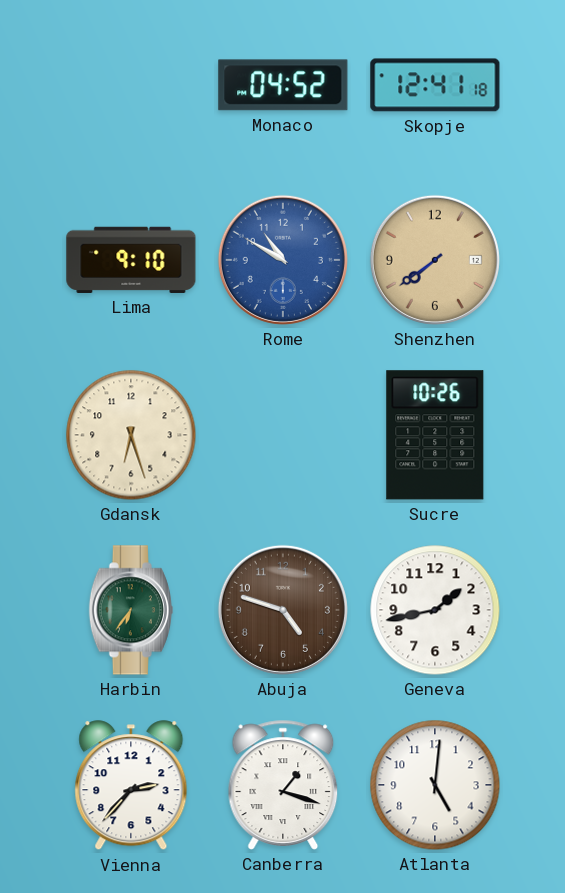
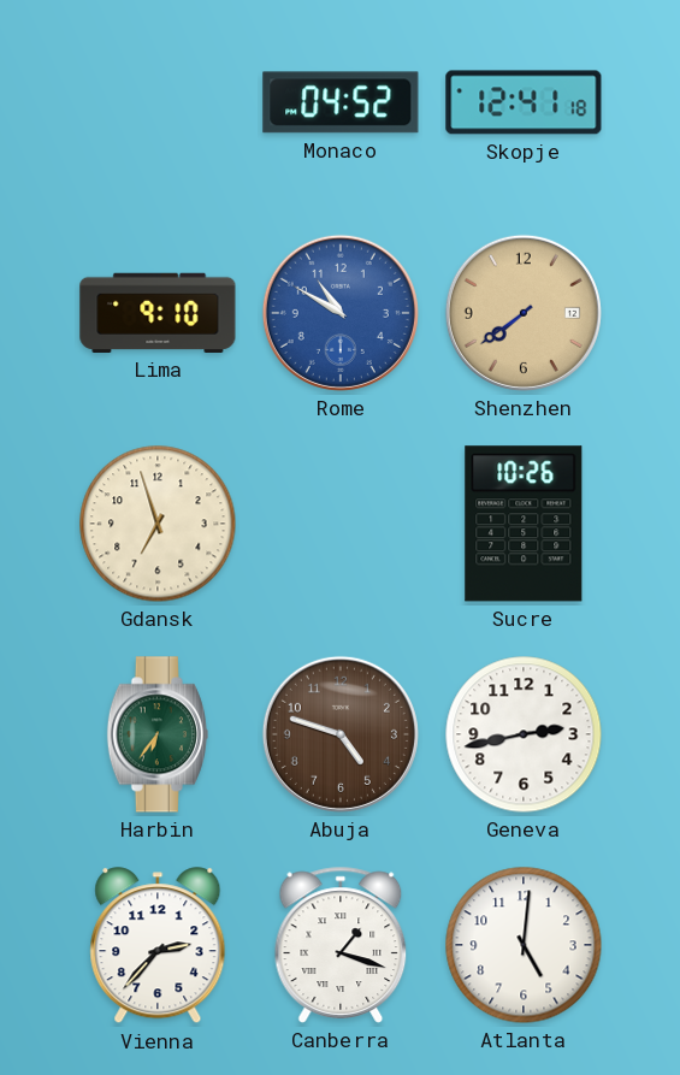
Gdansk: 6:27 -> 6:57
Geneva: 1:43 -> 2:43
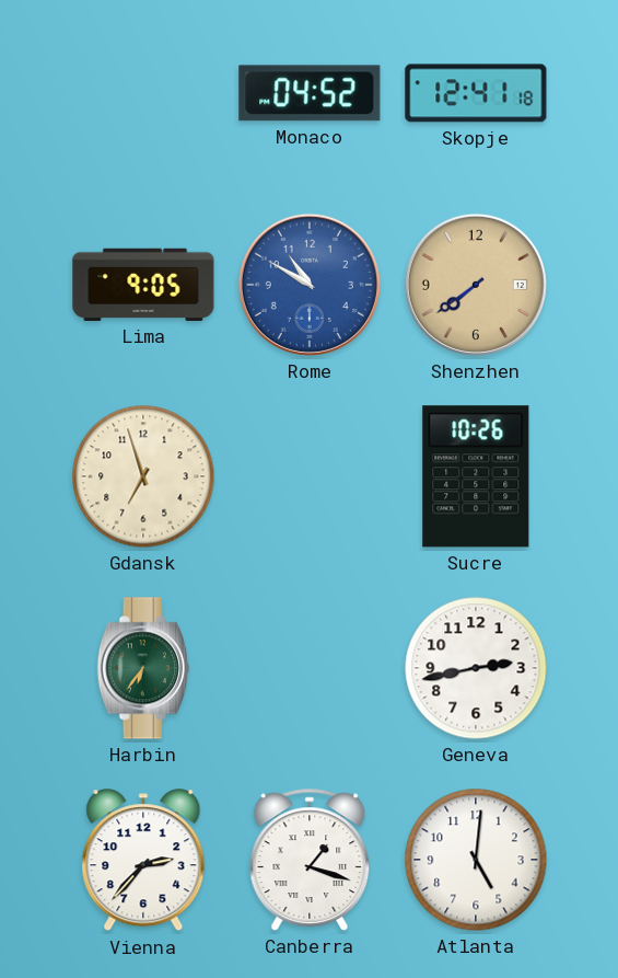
Lima: 9:10 -> 9:05
Abuja: 4:48 -> none
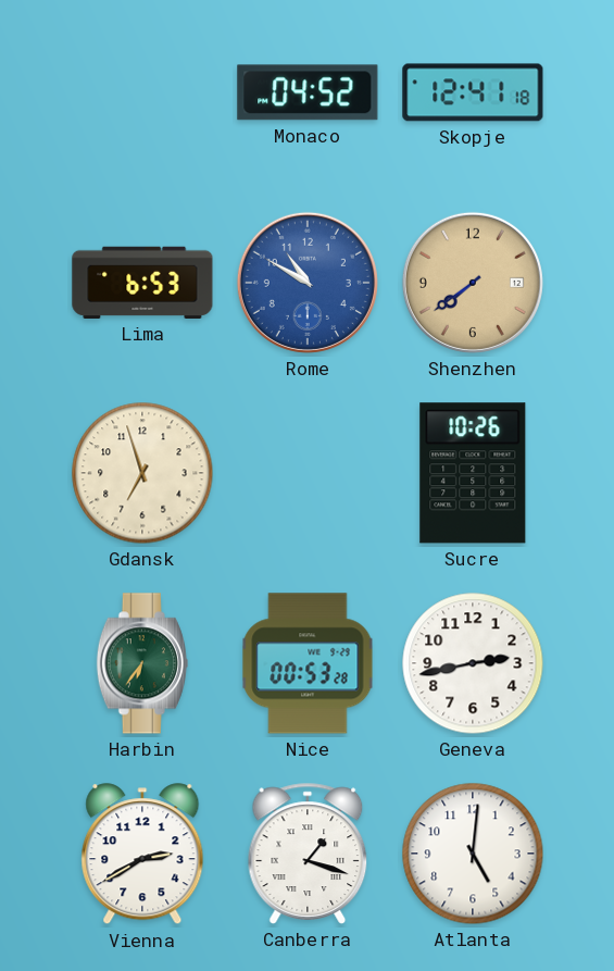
Lima: 9:05 -> 6:53
Nice: none -> 00:53
Vienna: 2:37 -> 2:40
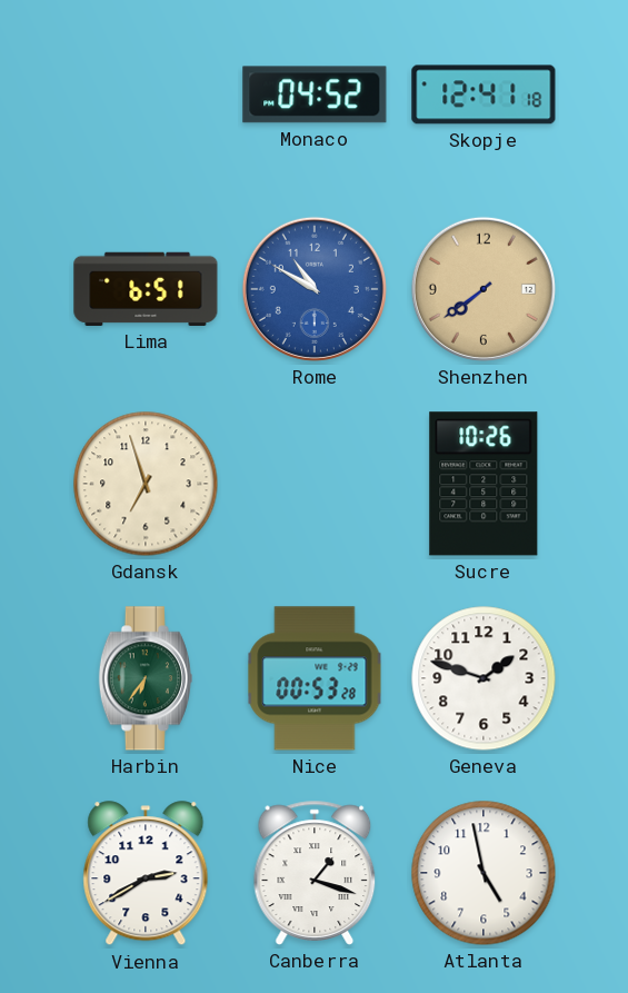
Lima: 6:53 -> 6:51
Geneva: 2:43 -> 1:48
Atlanta: 5:01 -> 4:58
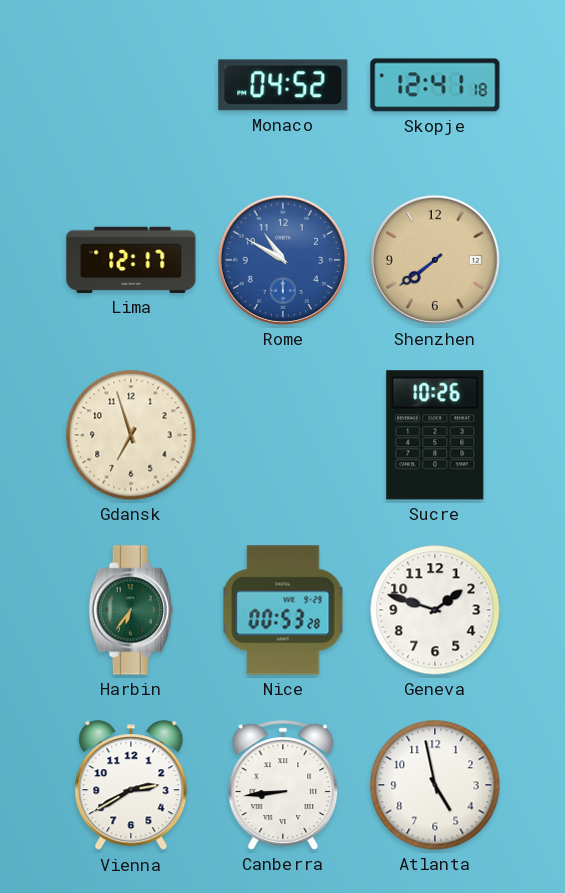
Lima: 6:51 -> 12:17
Canberra: 1:18 -> 8:44
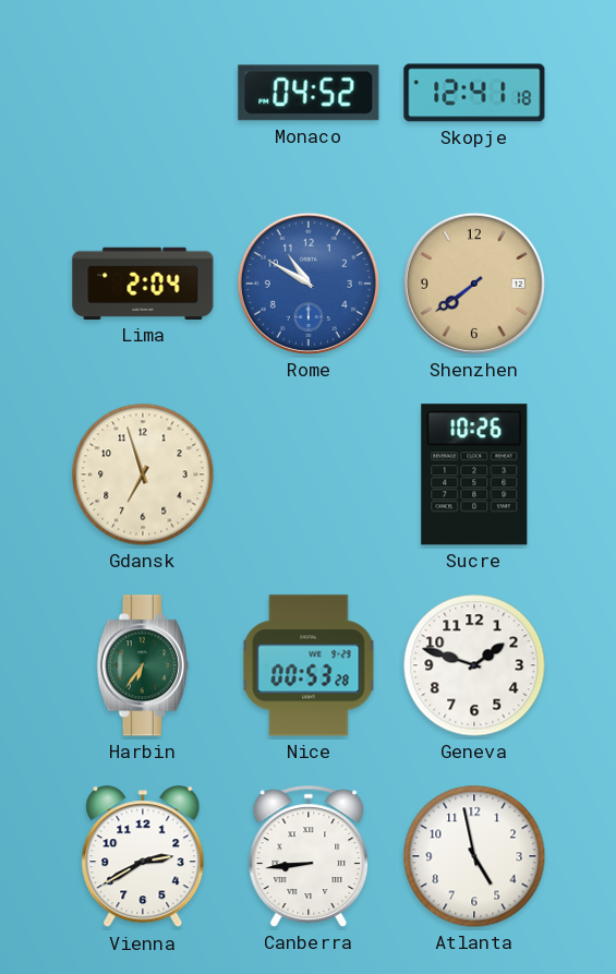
Lima: 12:17 -> 2:04
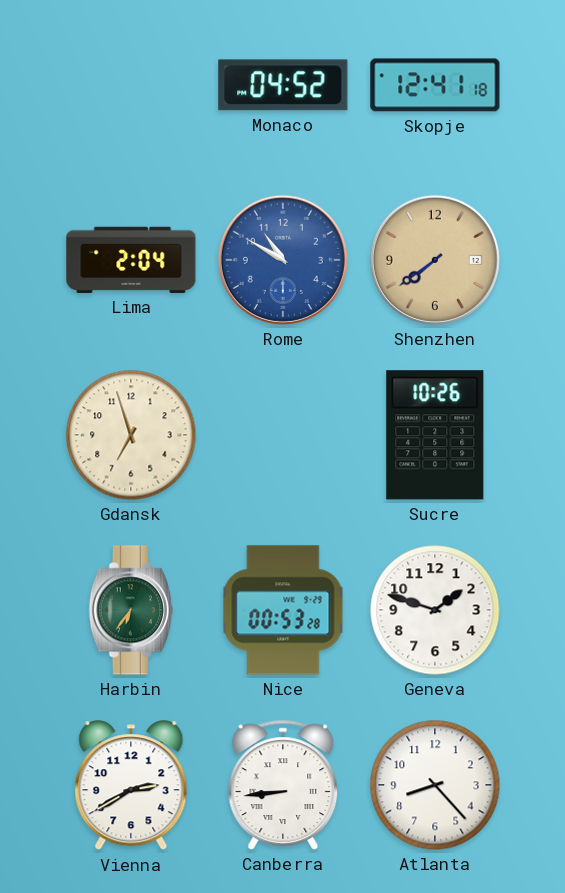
Atlanta: 4:58 -> 8:23
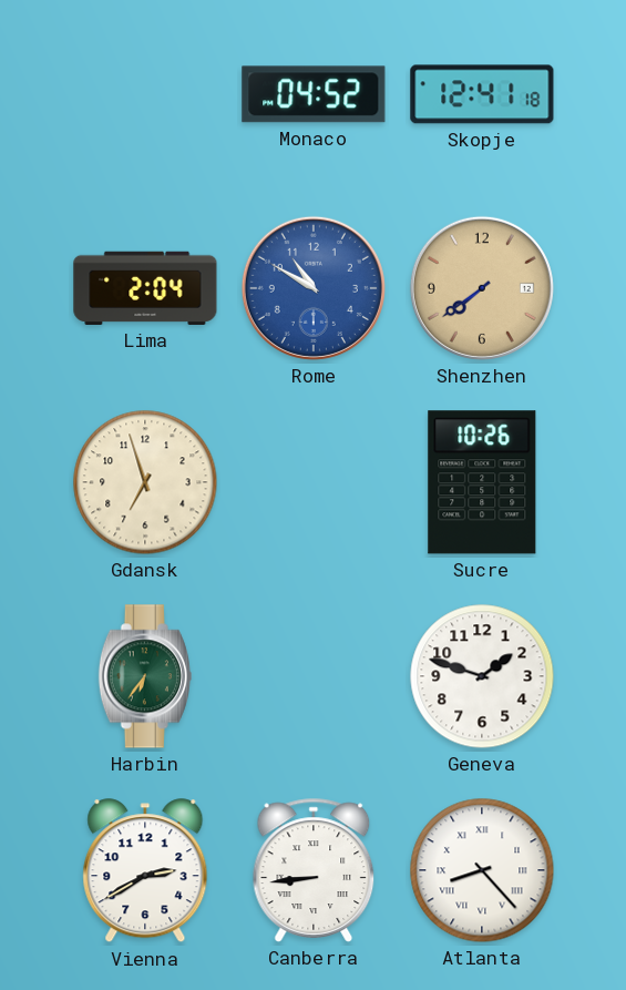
Nice: 00:53 -> none
Atlanta numerals: Arabic -> Roman
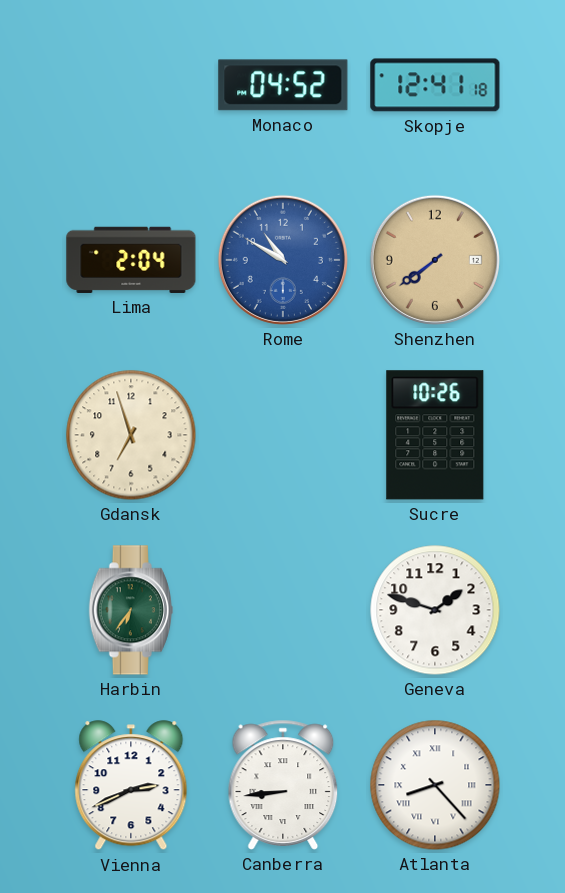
Vienna: 2:40 -> 2:41
